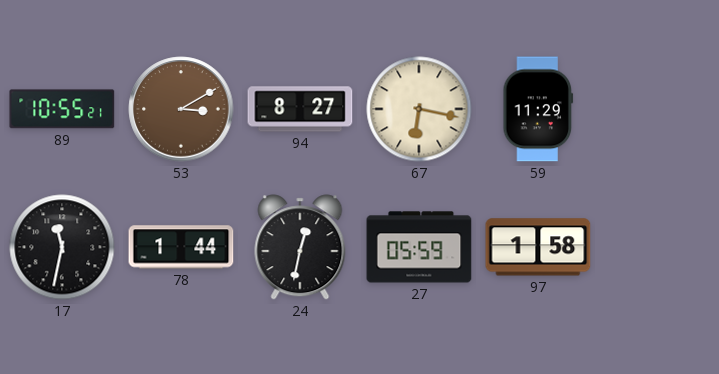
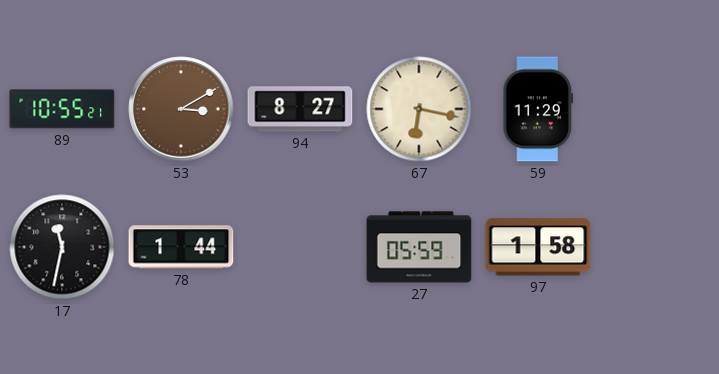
24: 12:32 -> none
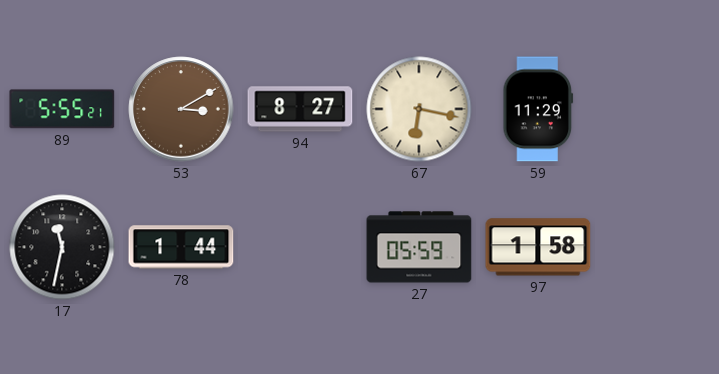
89: 10:55 -> 5:55
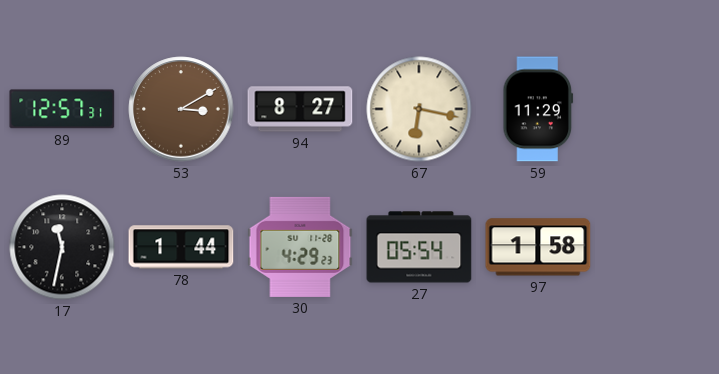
89: 5:55 -> 12:57
30: none -> 4:29
27: 05:59 -> 05:54
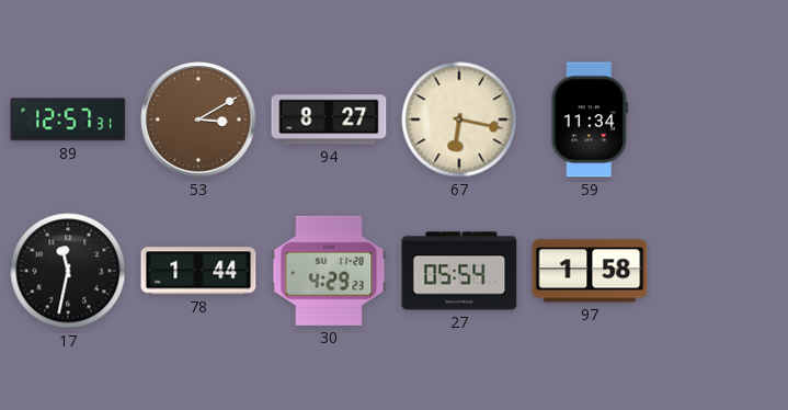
59: 11:29 -> 11:34
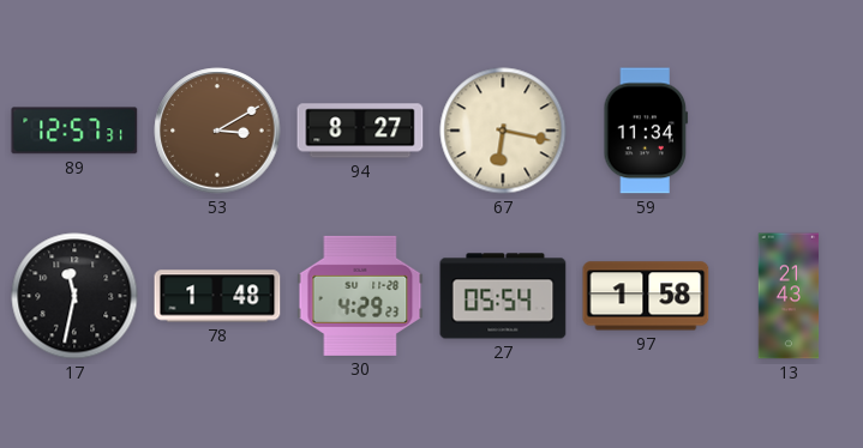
78: 1:44 -> 1:48
13: none -> 21:43
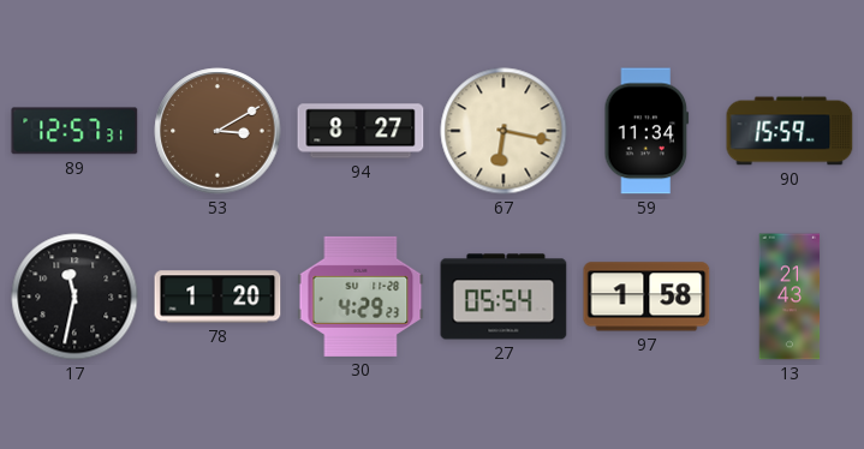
90: none -> 15:59
78: 1:48 -> 1:20
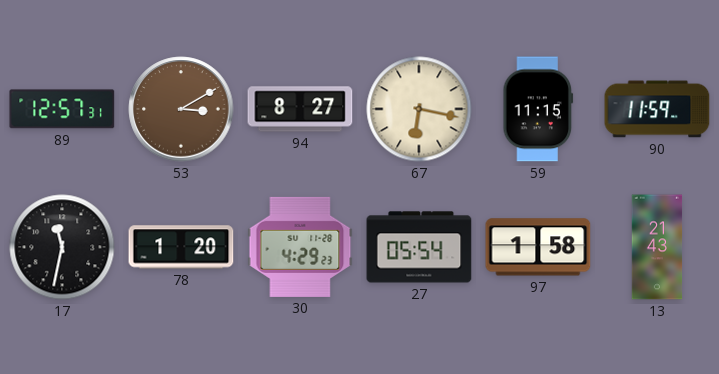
59: 11:34 -> 11:15
90: 15:59 -> 11:59
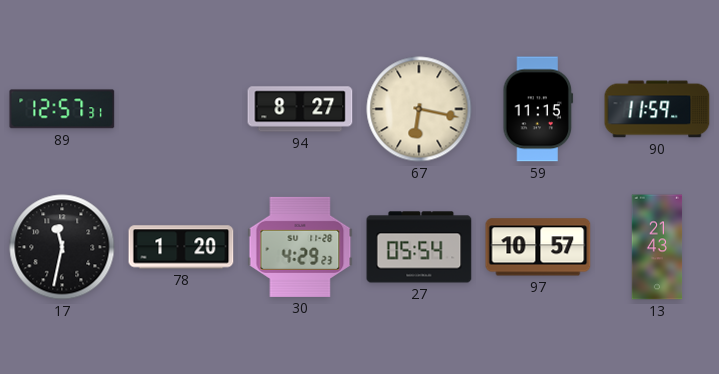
53: 3:10 -> none
97: 1:58 -> 10:57
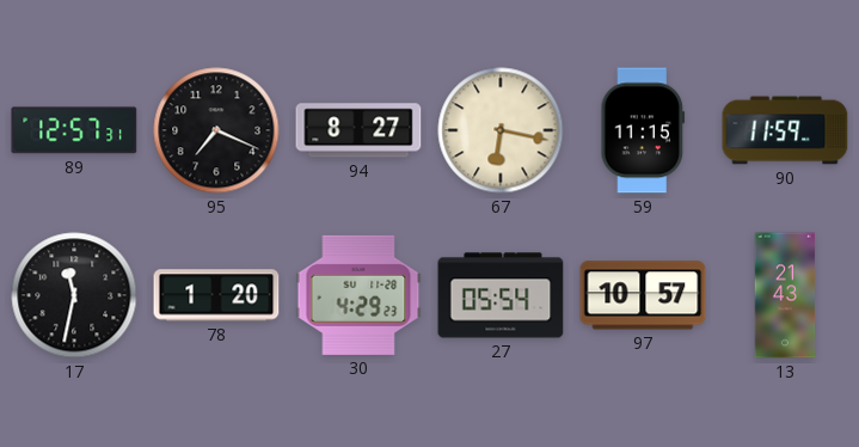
95: none -> 7:19
